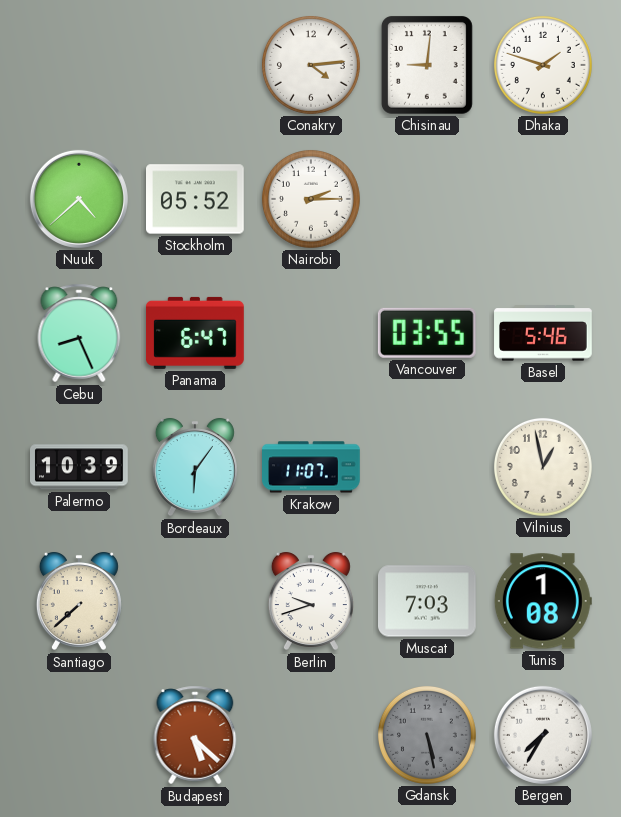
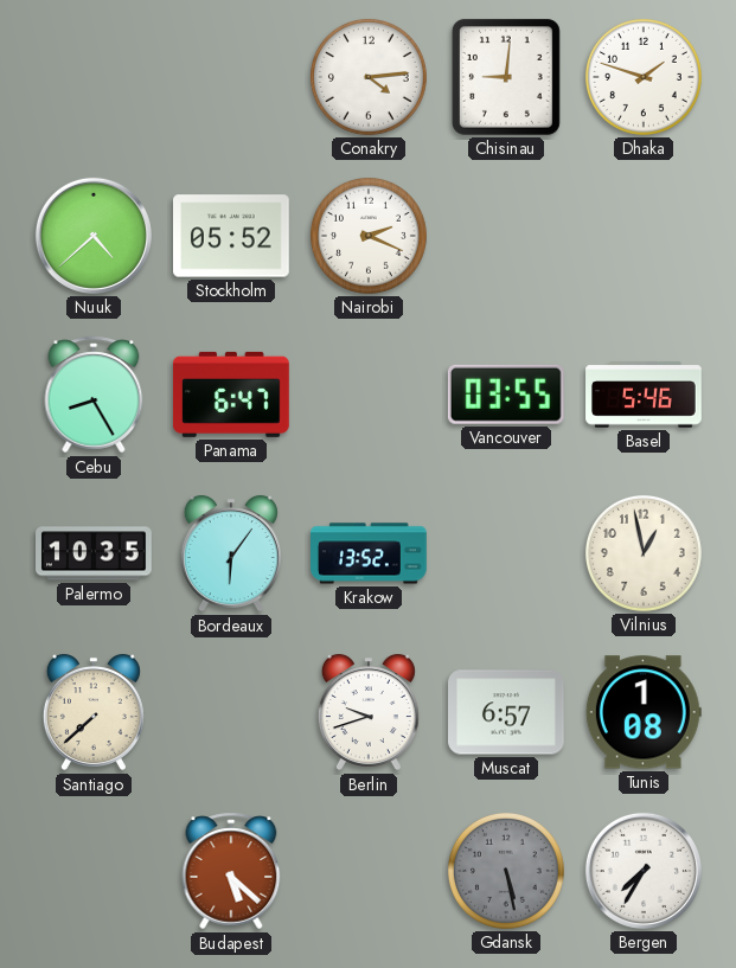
Nairobi: 2:15 -> 2:19
Cebu: 8:26 -> 8:25
Palermo: 10:39 -> 10:35
Krakow: 11:07 -> 13:52
Muscat: 7:03 -> 6:57
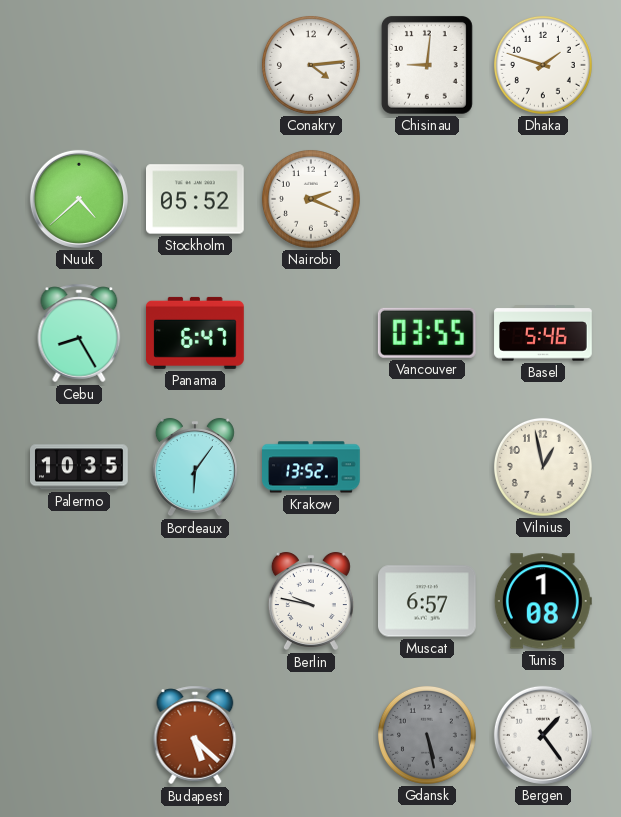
Santiago: 7:38 -> none
Berlin: 9:42 -> 9:47
Bergen: 7:35 -> 1:24
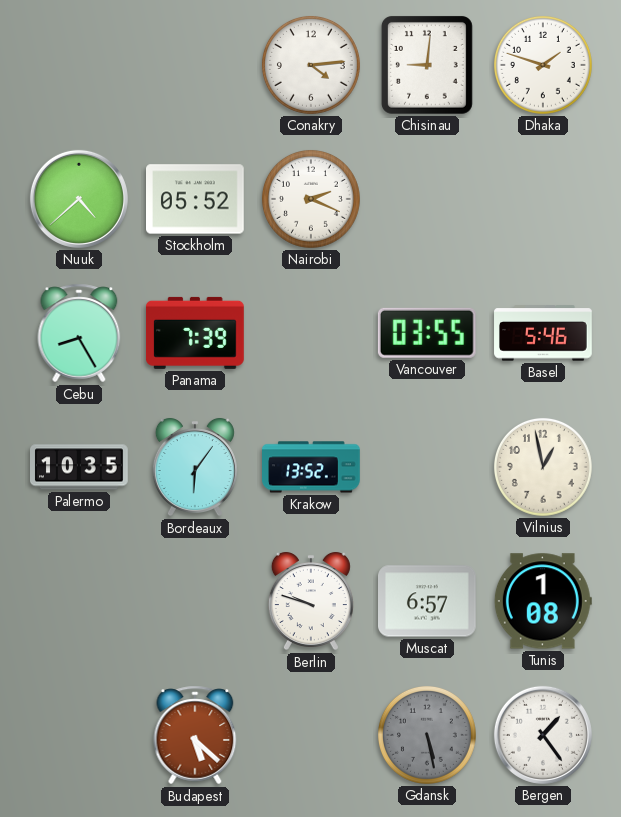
Panama: 6:47 -> 7:39
Berlin: 9:47 -> 9:48
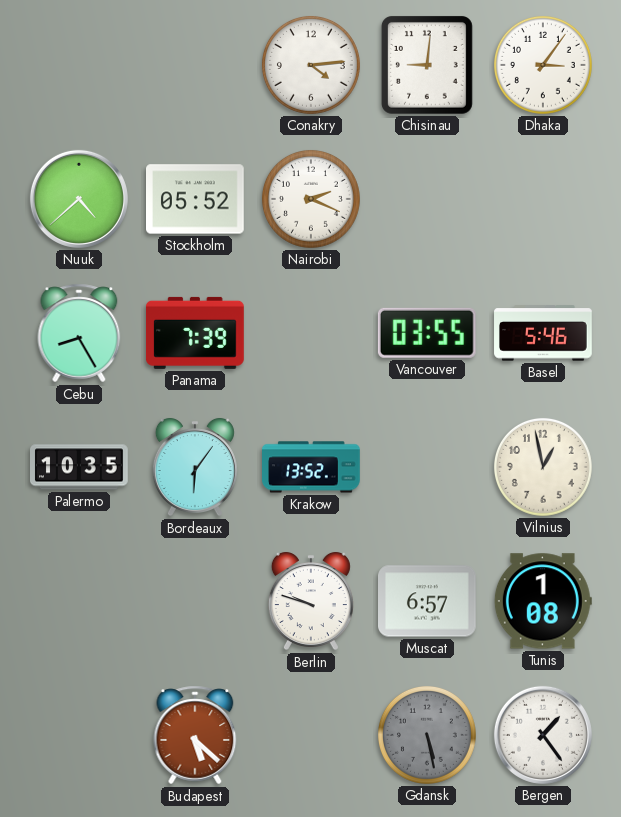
Dhaka: 1:48 -> 3:06
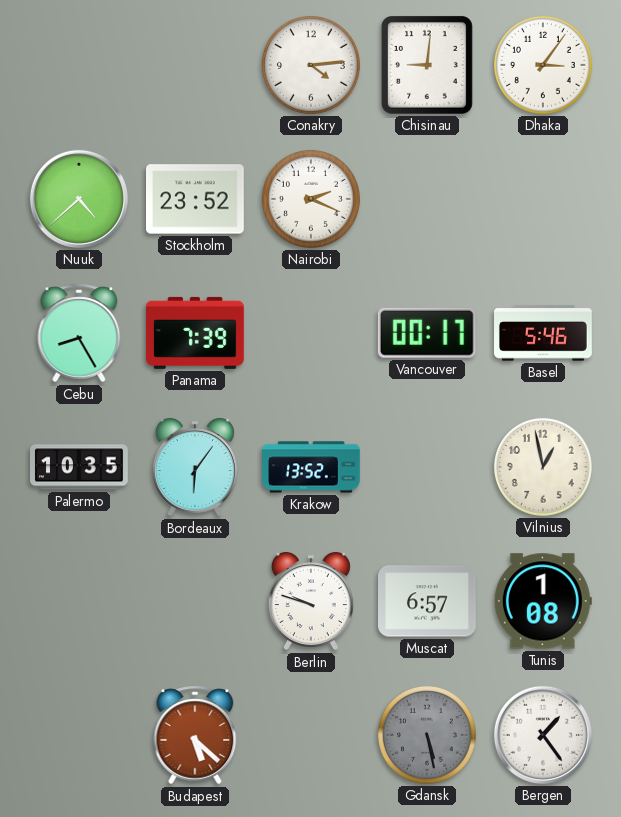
Stockholm: 05:52 -> 23:52
Vancouver: 03:55 -> 00:17
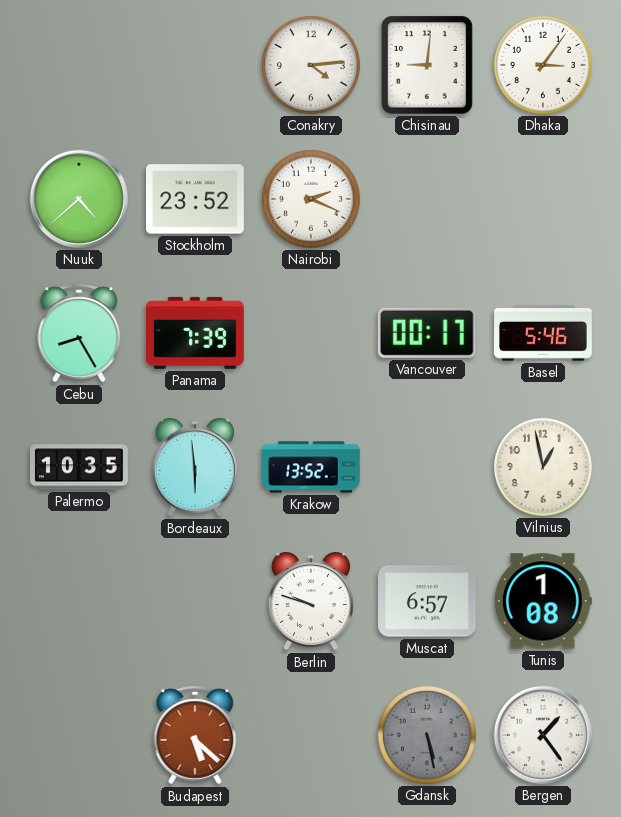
Bordeaux: 6:06 -> 5:59
